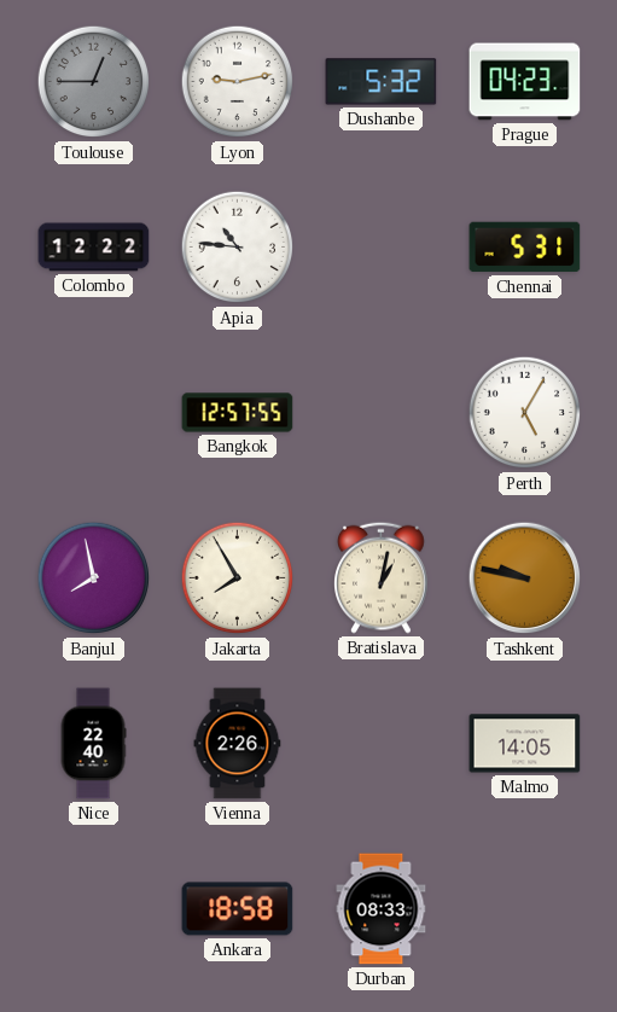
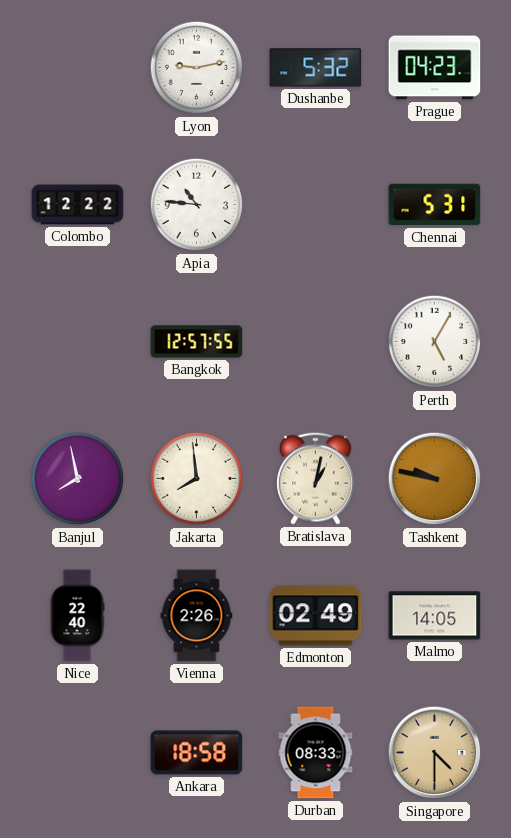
Toulouse: 12:45 -> none
Jakarta: 7:55 -> 7:59
Edmonton: none -> 02:49
Singapore: none -> 4:30
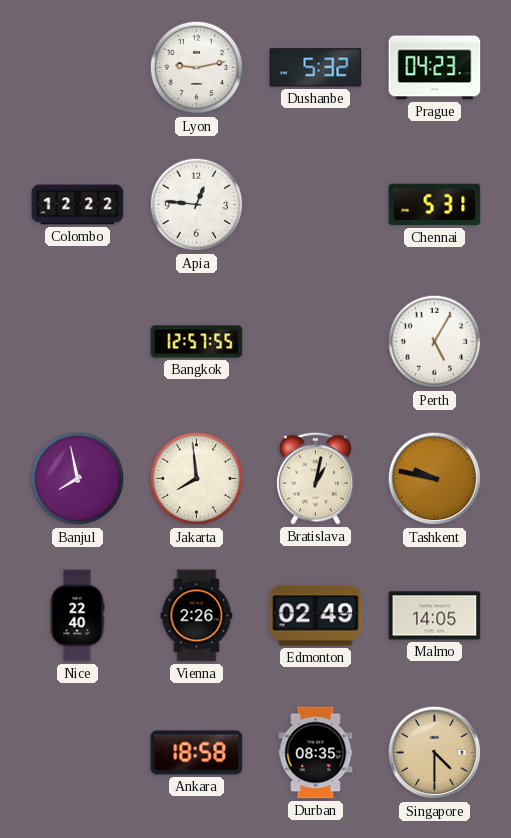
Apia: 10:46 -> 12:46
Durban: 08:33 -> 08:35
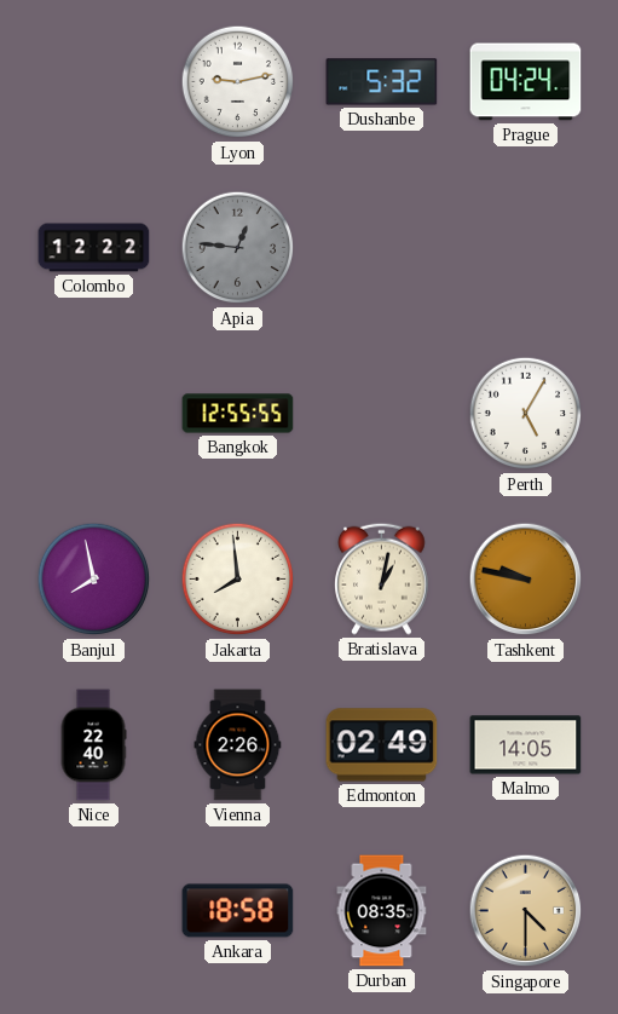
Prague: 04:23 -> 04:24
Apia dial: white -> grey
Chennai: 5:31 -> none
Bangkok: 12:57 -> 12:55
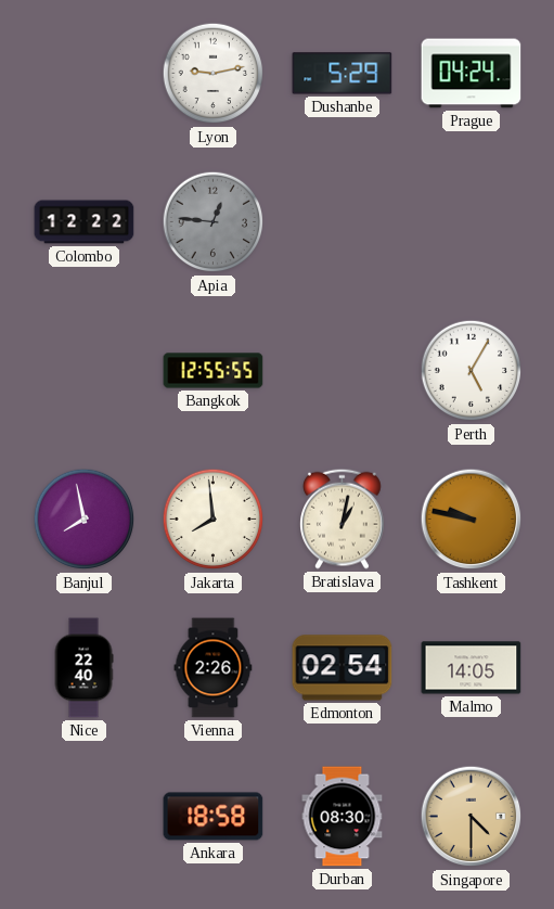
Dushanbe: 5:32 -> 5:29
Edmonton: 02:49 -> 02:54
Durban: 08:35 -> 08:30
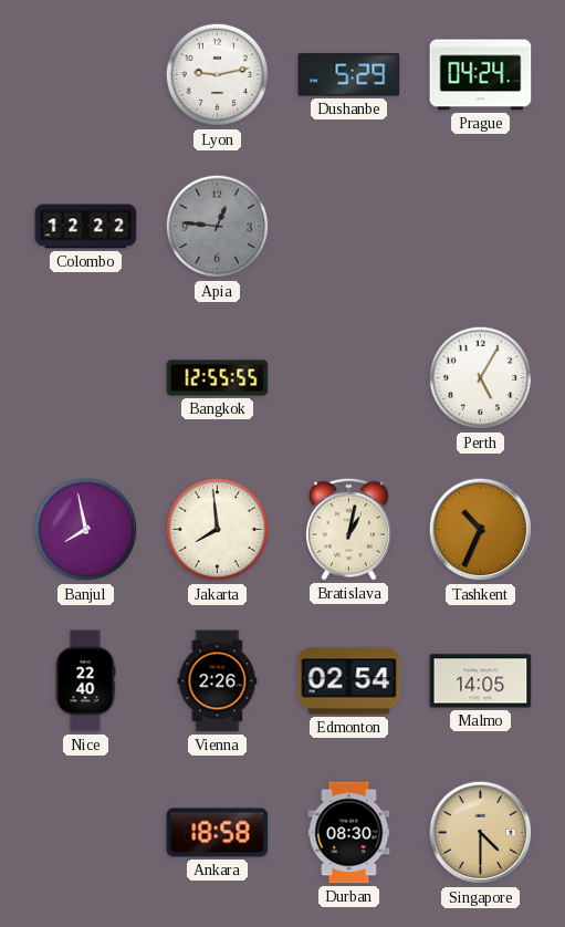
Tashkent: 9:47 -> 10:34
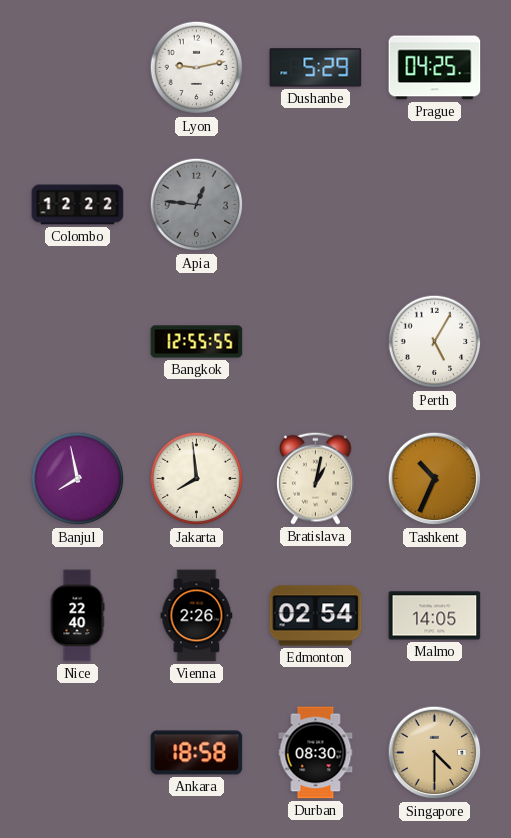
Prague: 04:24 -> 04:25
